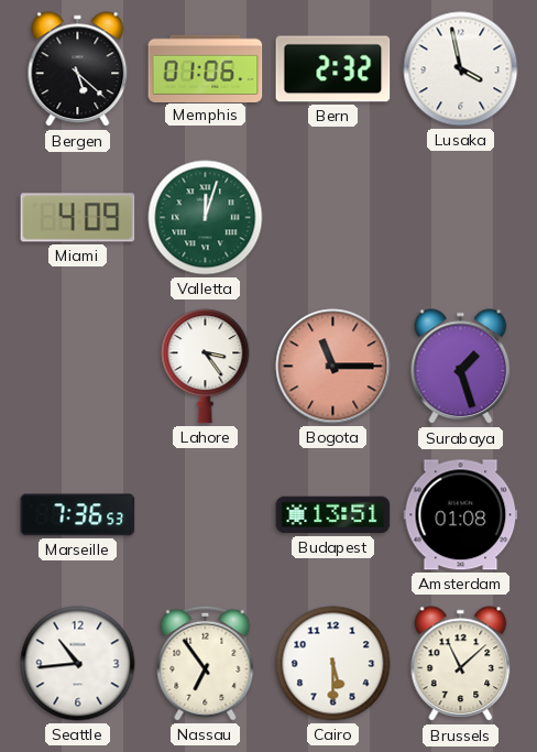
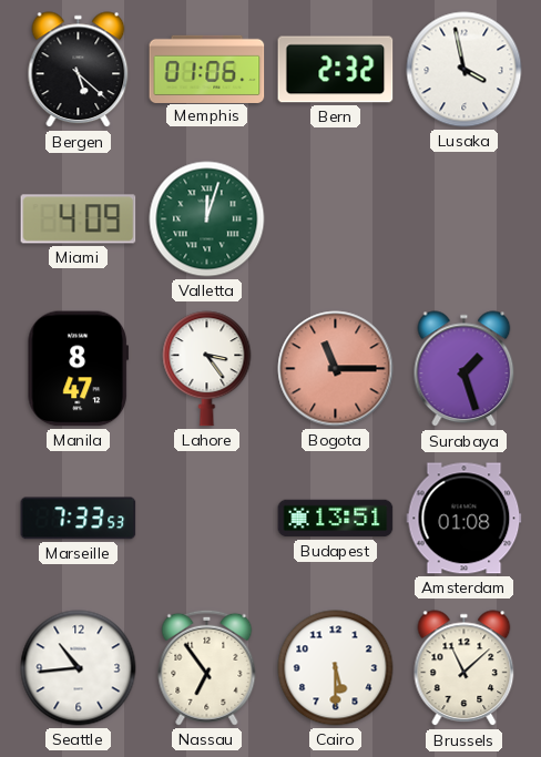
Manila: none -> 8:47
Marseille: 7:36 -> 7:33
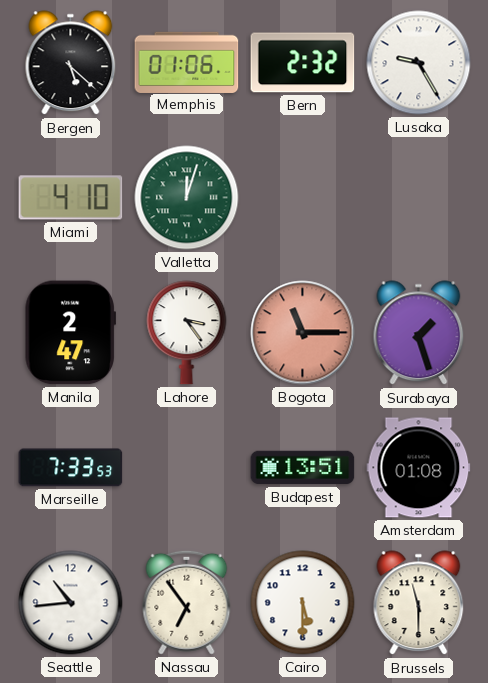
Lusaka: 3:58 -> 9:25
Miami: 4:09 -> 4:10
Manila: 8:47 -> 2:47
Brussels: 11:08 -> 11:30
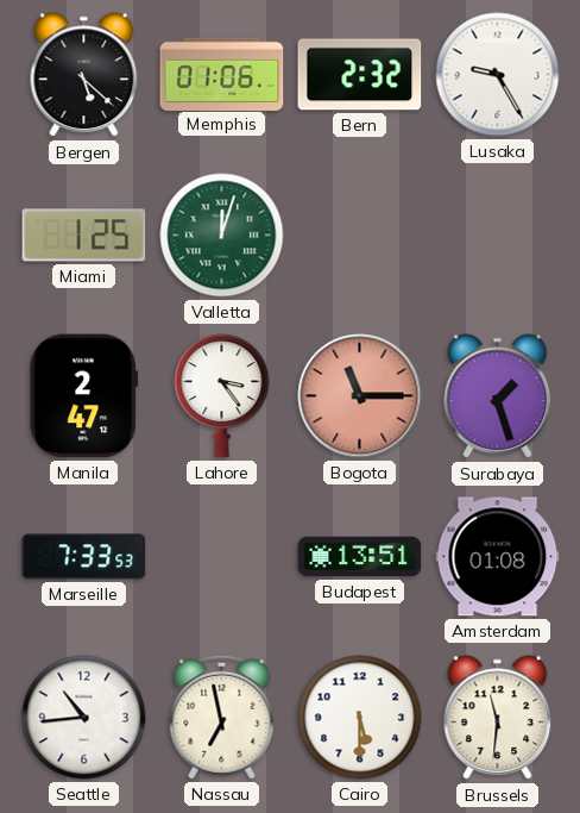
Miami: 4:10 -> 1:25
Nassau: 6:54 -> 6:58
Brussels: 11:30 -> 11:31
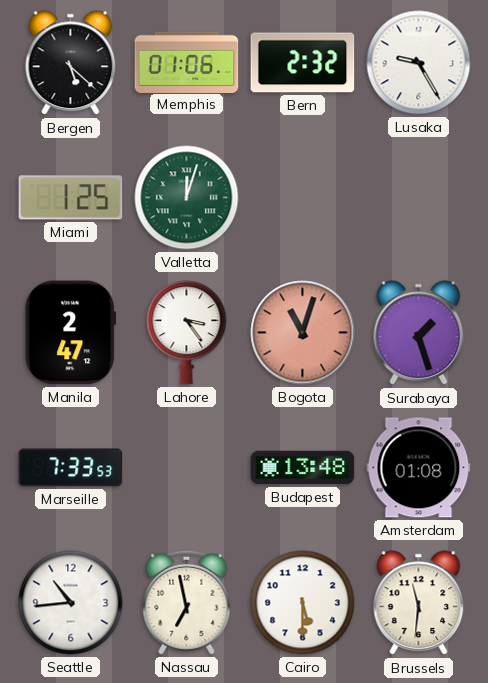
Bogota: 11:15 -> 11:03
Budapest: 13:51 -> 13:48
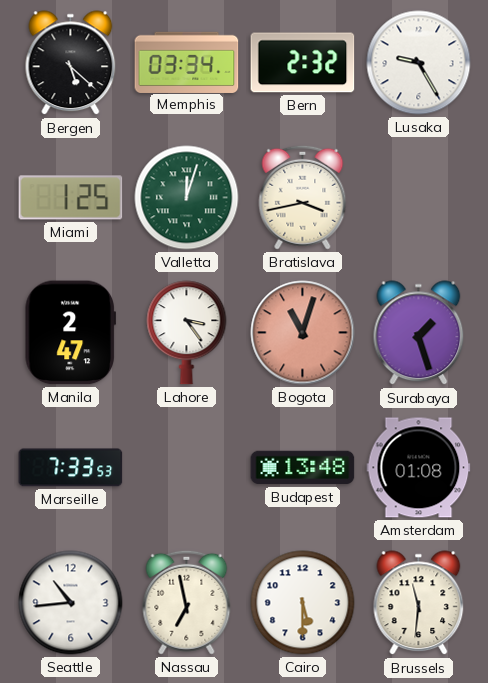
Memphis: 01:06 -> 03:34
Bratislava: none -> 3:43
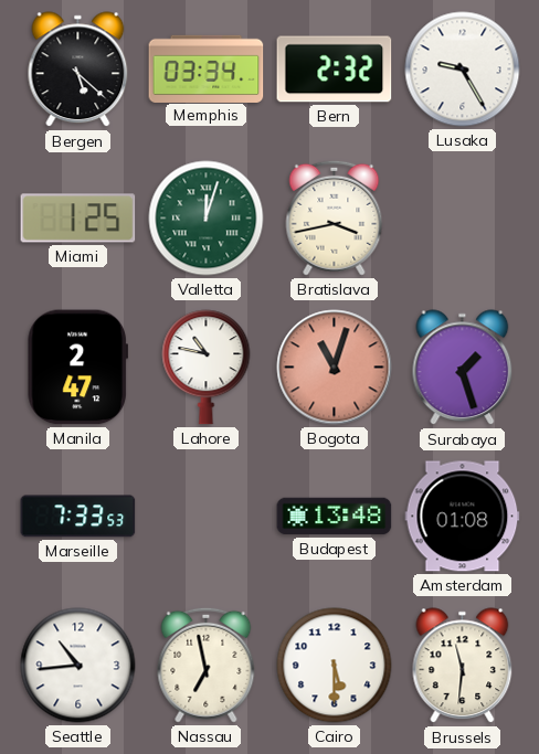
Lahore: 3:24 -> 10:47
